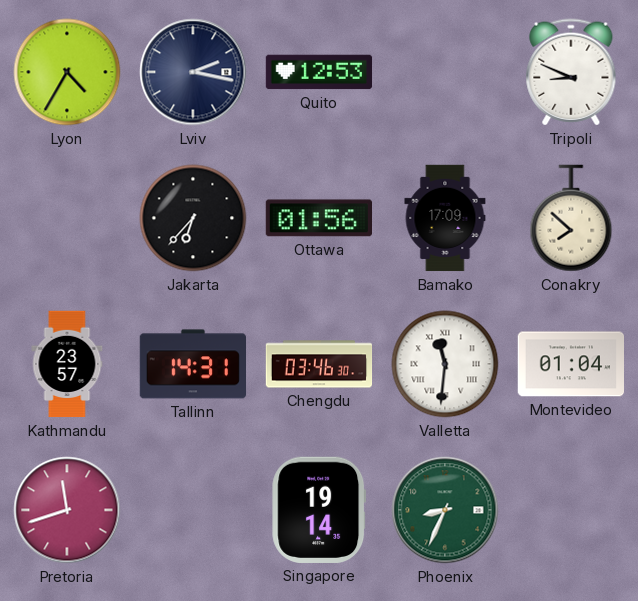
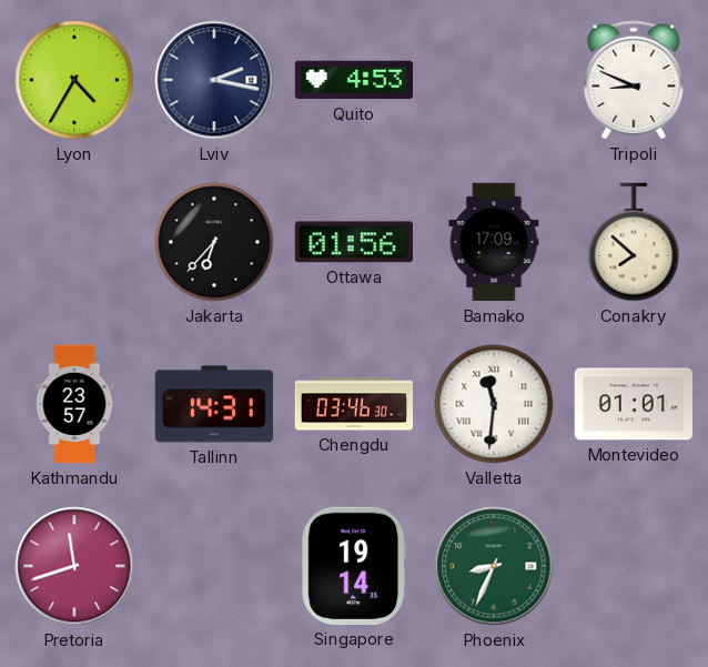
Quito: 12:53 -> 4:53
Montevideo: 01:04 -> 01:01
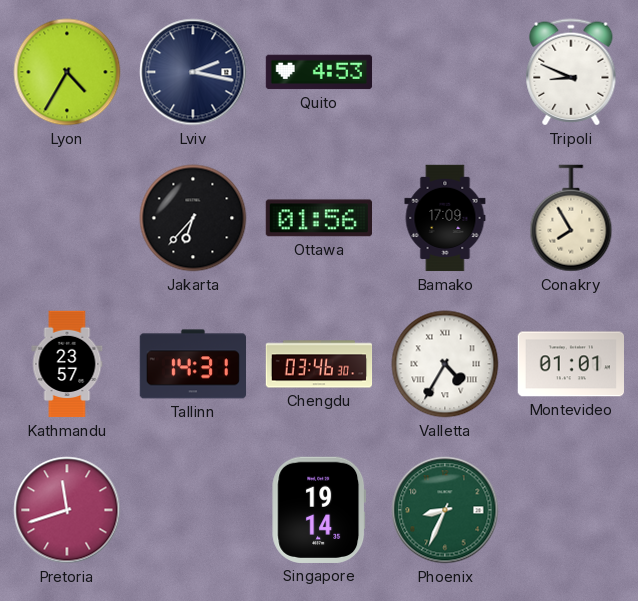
Conakry: 7:52 -> 7:55
Valletta: 11:31 -> 4:35
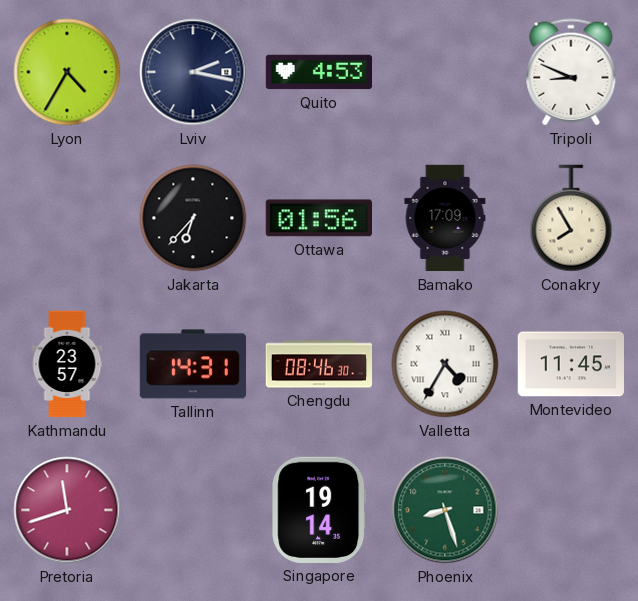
Chengdu: 03:46 -> 08:46
Montevideo: 01:01 -> 11:45
Phoenix: 8:34 -> 8:27
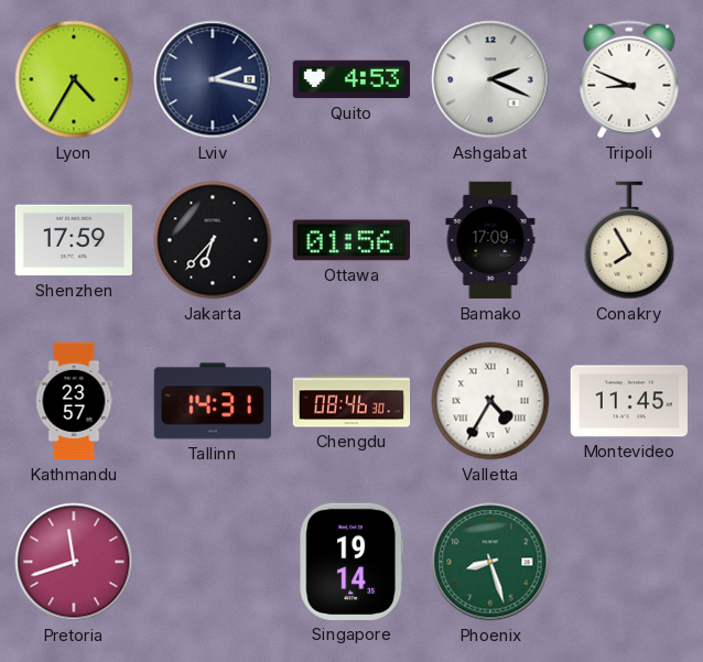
Ashgabat: none -> 2:19
Shenzhen: none -> 17:59
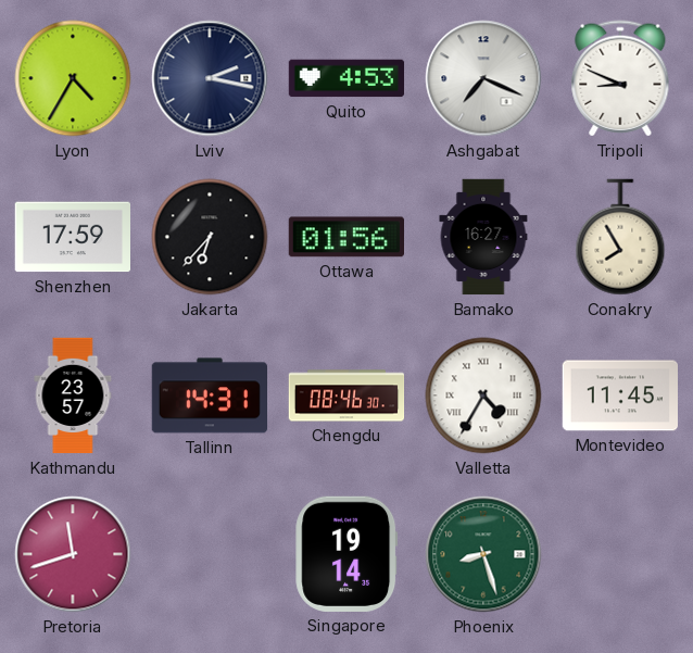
Ashgabat: 2:19 -> 7:19
Bamako: 17:09 -> 16:27
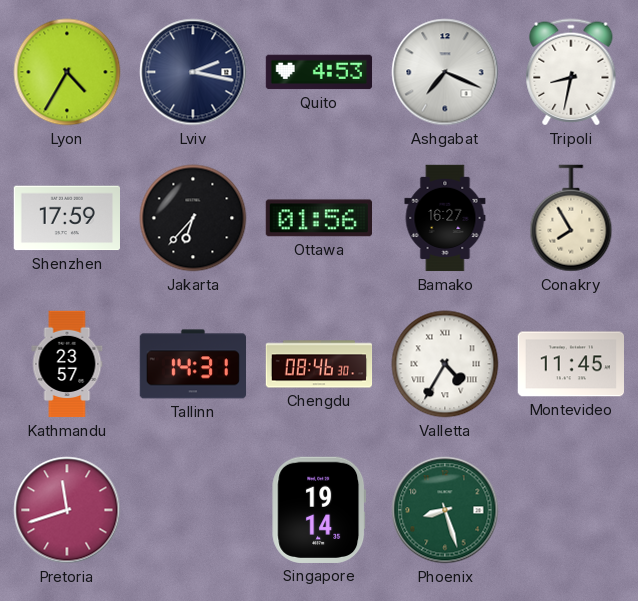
Tripoli: 8:49 -> 8:32
